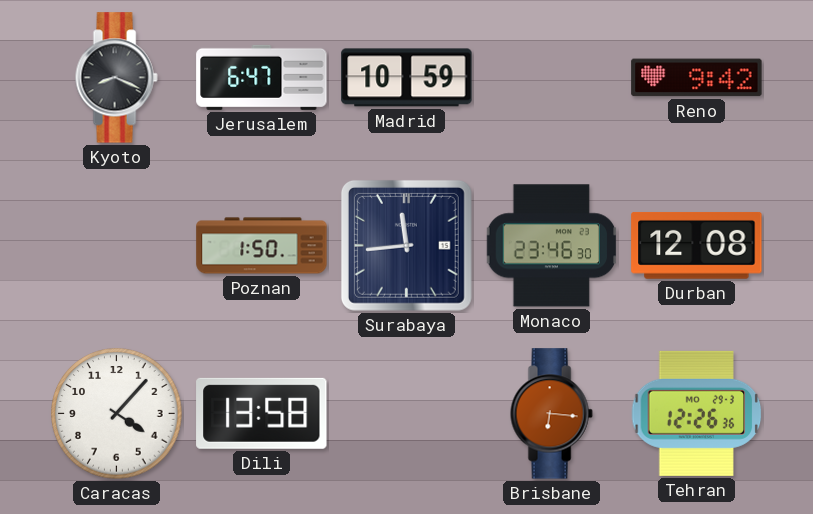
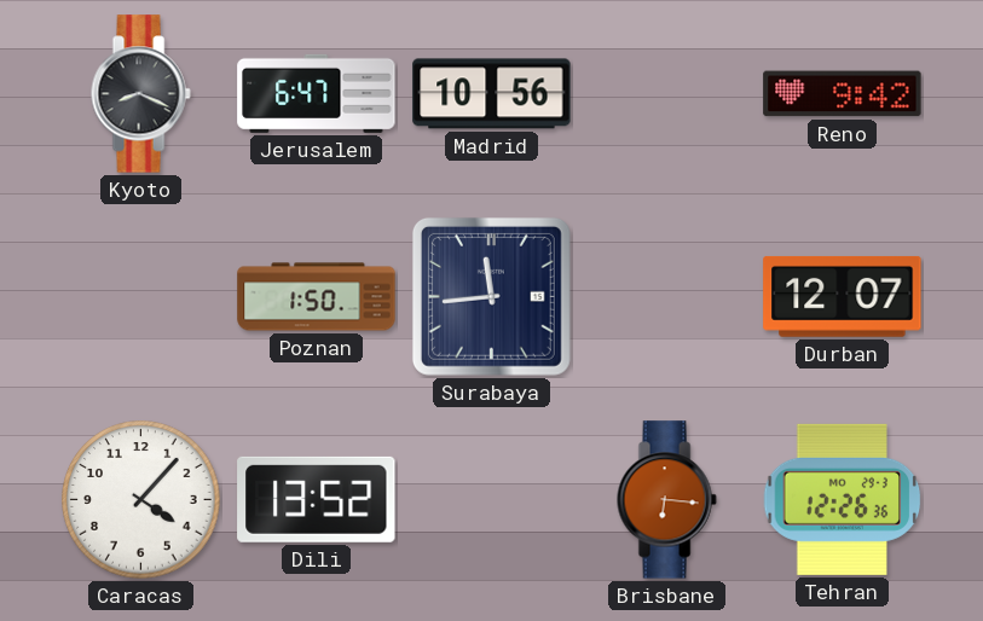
Madrid: 10:59 -> 10:56
Monaco: 23:46 -> none
Durban: 12:08 -> 12:07
Dili: 13:58 -> 13:52
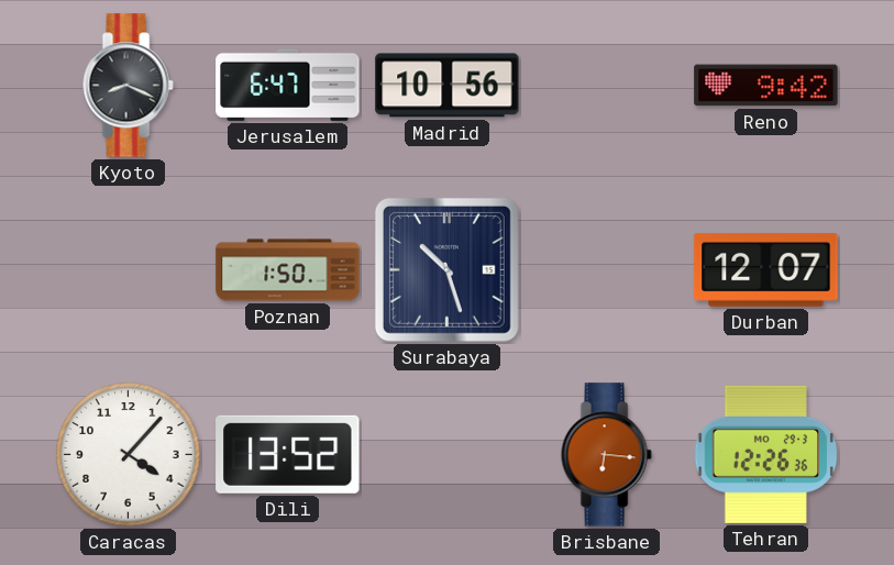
Surabaya: 11:44 -> 10:27
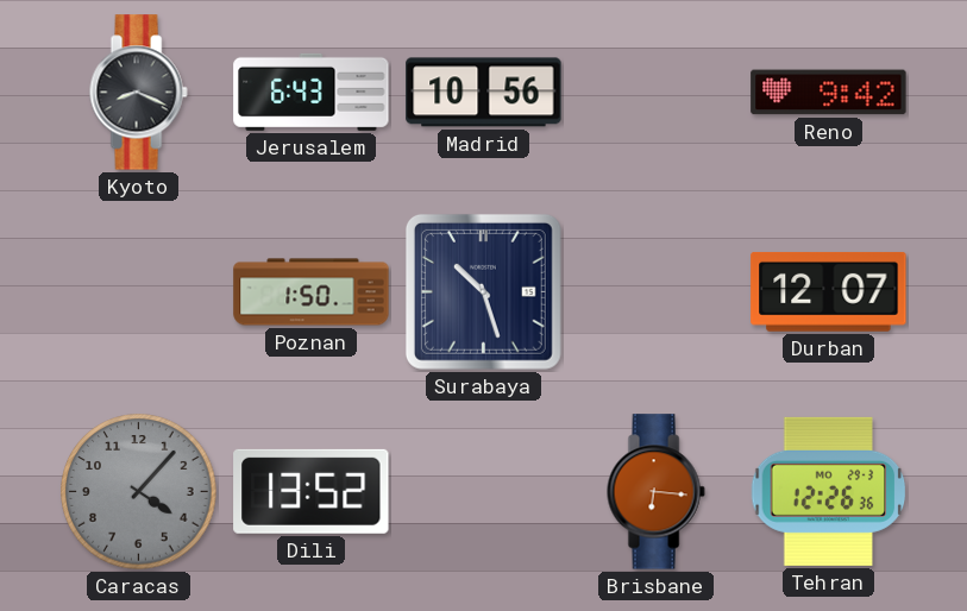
Jerusalem: 6:47 -> 6:43
Caracas dial: white -> grey
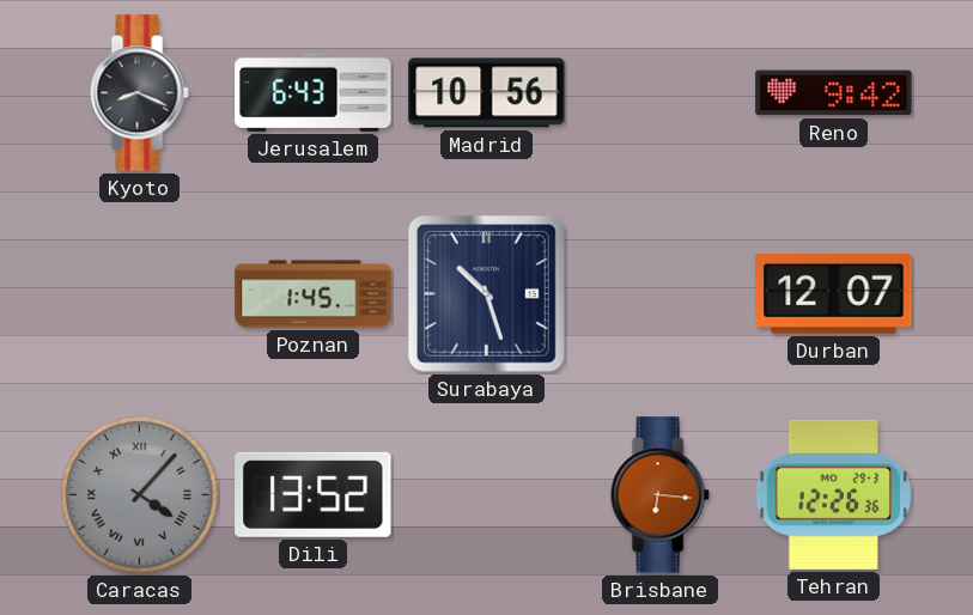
Poznan: 1:50 -> 1:45
Caracas numerals: Arabic -> Roman
